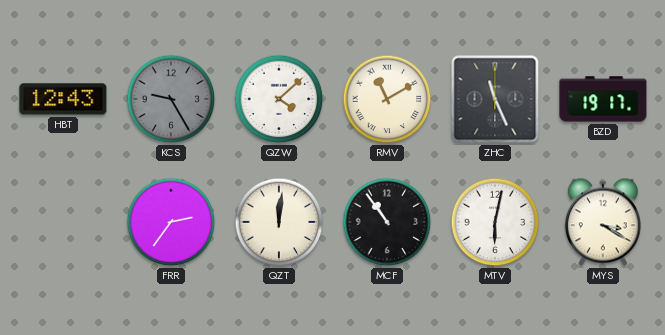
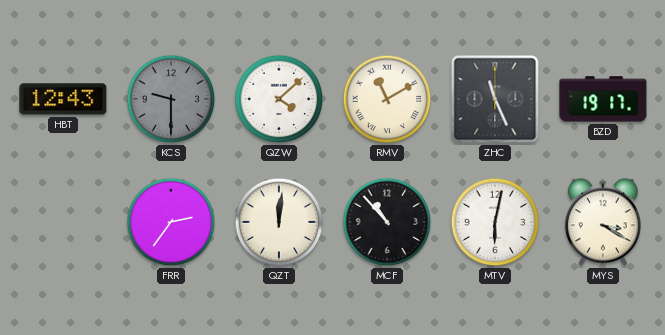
KCS: 9:25 -> 9:30
MCF: 10:54 -> 10:53
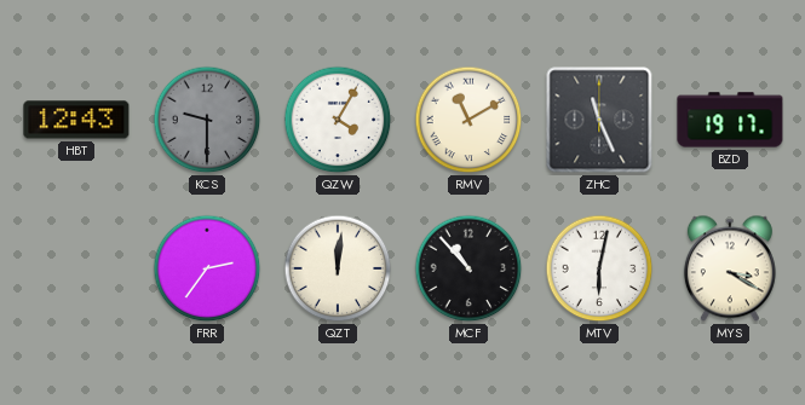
QZW: 4:08 -> 4:05
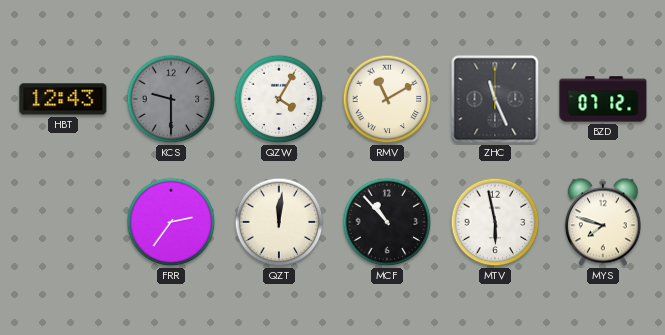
BZD: 19:17 -> 07:12
MTV: 6:02 -> 5:58
MYS: 3:20 -> 7:48
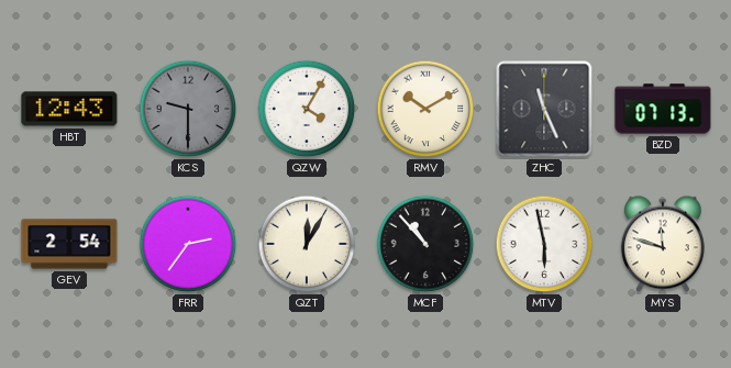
RMV: 11:10 -> 10:10
BZD: 07:12 -> 07:13
GEV: none -> 2:54
QZT: 12:01 -> 12:05
MYS: 7:48 -> 11:48
